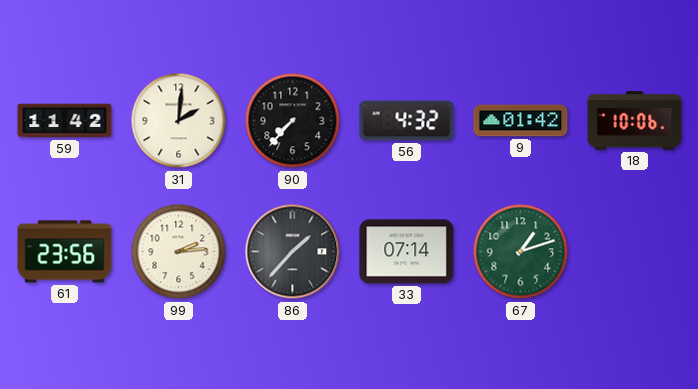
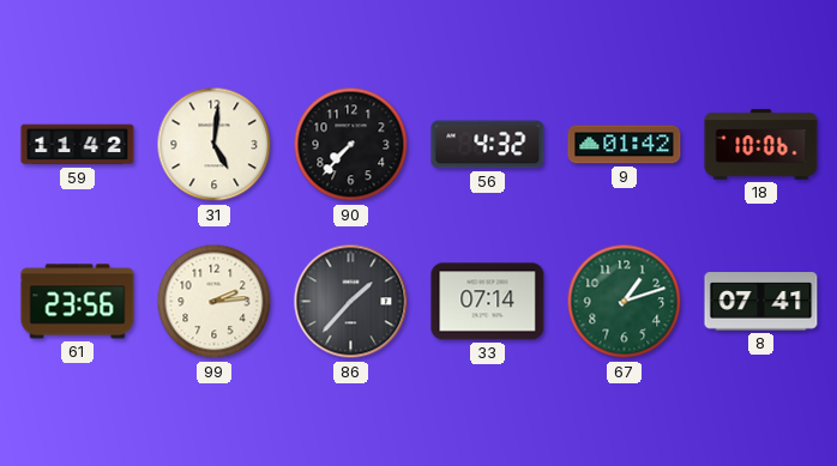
31: 2:01 -> 5:01
8: none -> 07:41
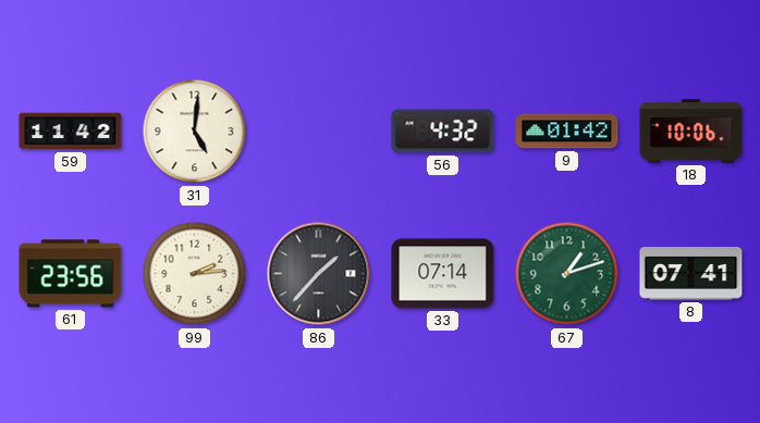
90: 7:37 -> none
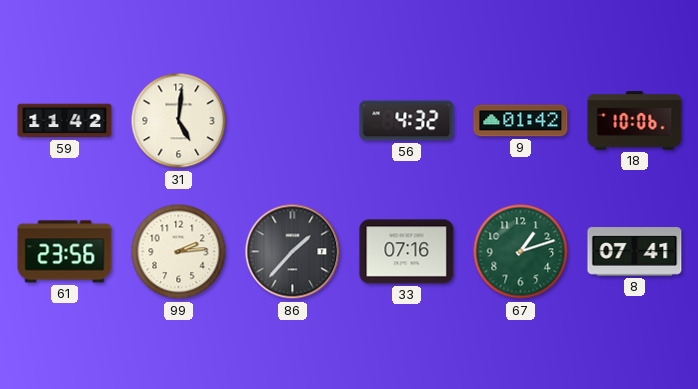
33: 07:14 -> 07:16
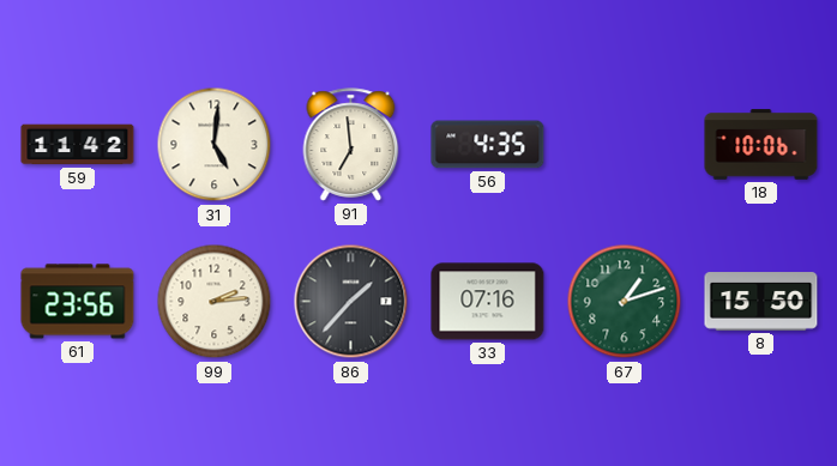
91: none -> 6:59
56: 4:32 -> 4:35
9: 01:42 -> none
8: 07:41 -> 15:50
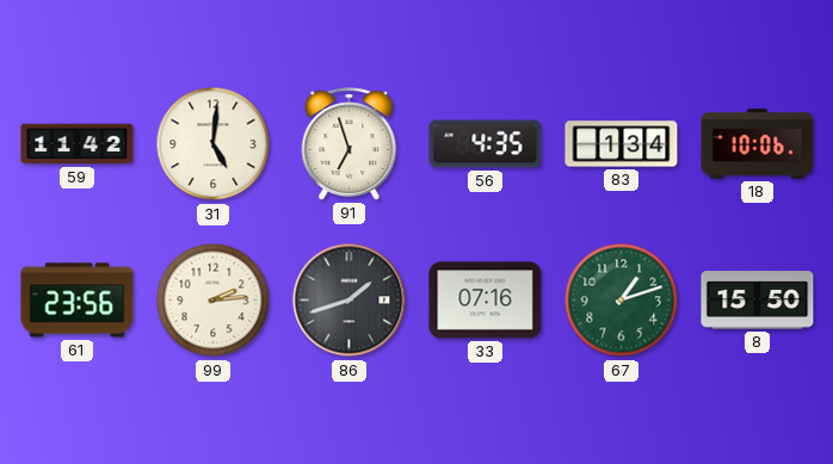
91: 6:59 -> 6:57
83: none -> 1:34
86: 1:37 -> 1:42
